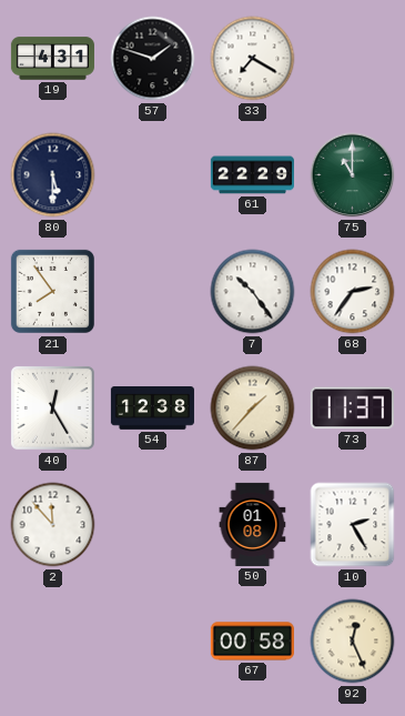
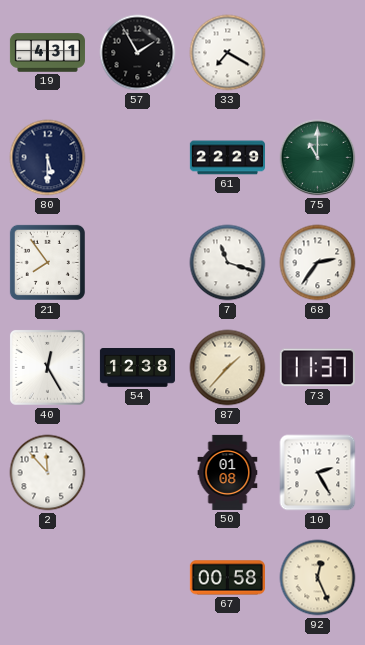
57: 1:48 -> 1:55
7: 10:24 -> 11:18
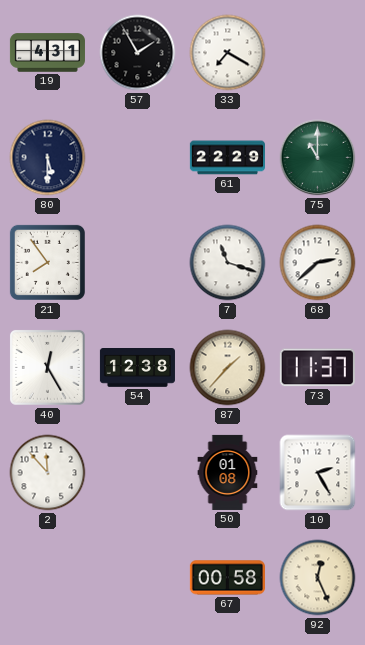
68: 2:36 -> 2:38
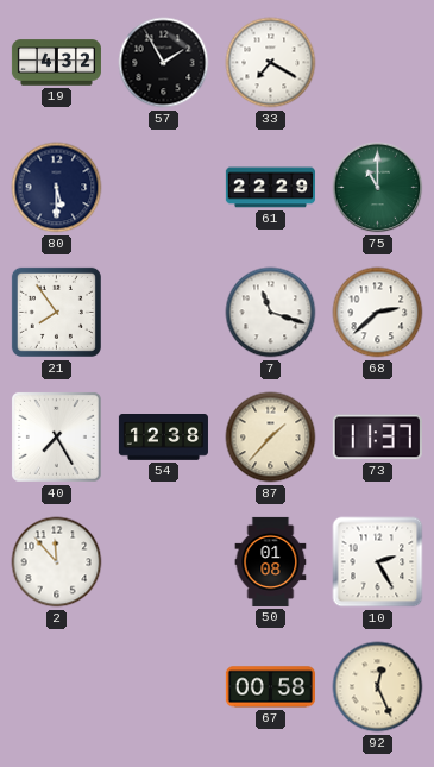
19: 4:31 -> 4:32
40: 12:25 -> 7:25
